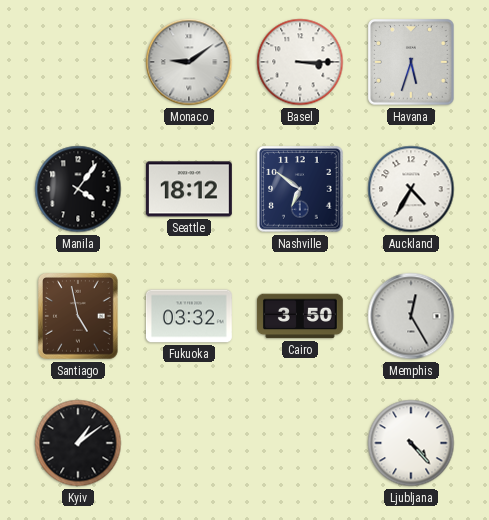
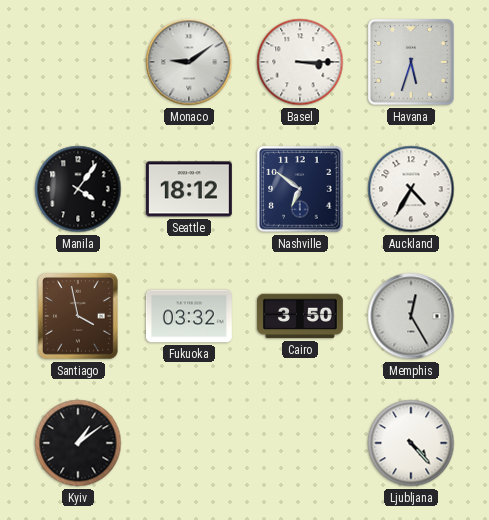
Santiago: 4:58 -> 3:58
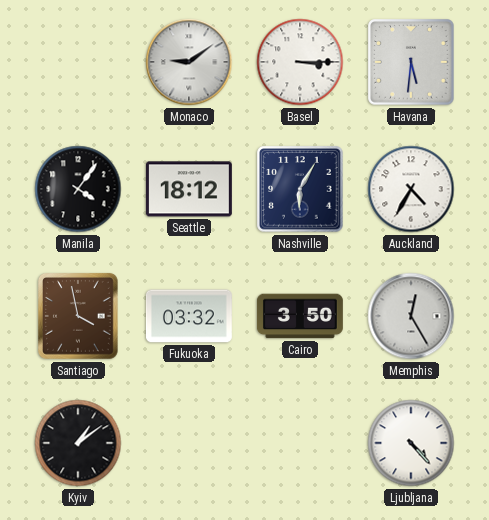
Havana: 5:33 -> 5:31
Nashville: 6:51 -> 6:05
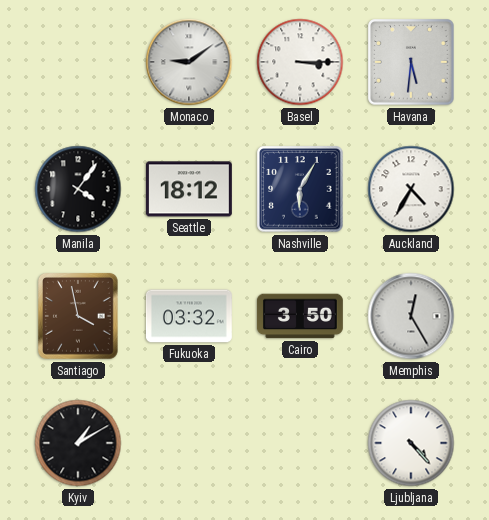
Kyiv: 1:09 -> 1:10
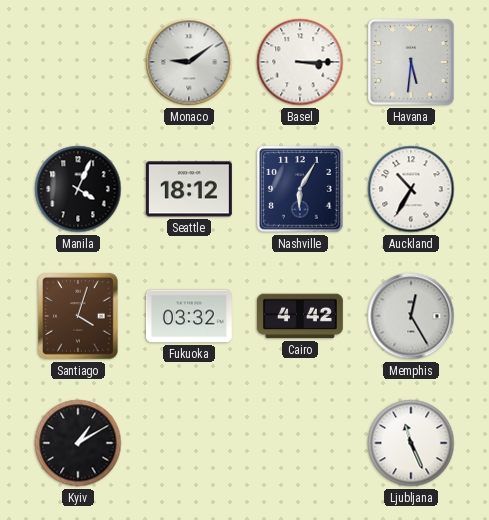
Manila: 4:06 -> 4:04
Auckland: 4:35 -> 10:35
Santiago: 3:58 -> 4:03
Cairo: 3:50 -> 4:42
Ljubljana: 4:23 -> 11:26
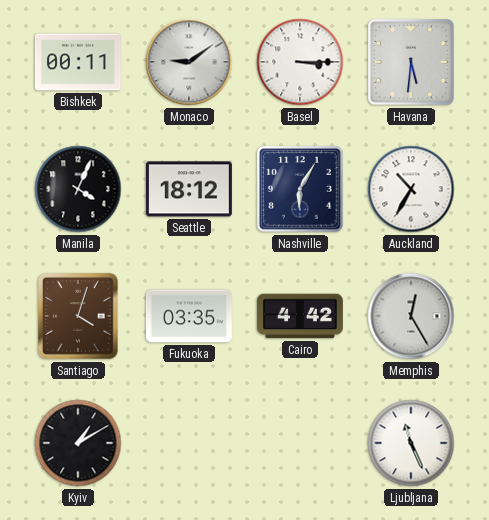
Bishkek: none -> 00:11
Fukuoka: 03:32 -> 03:35
